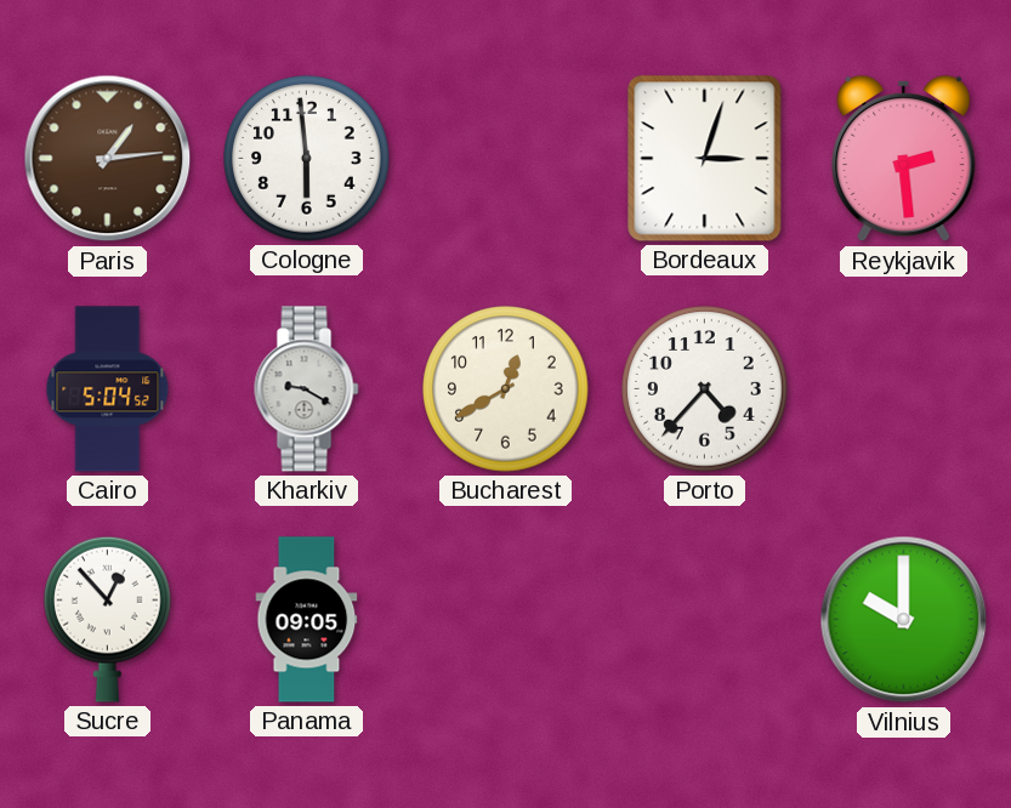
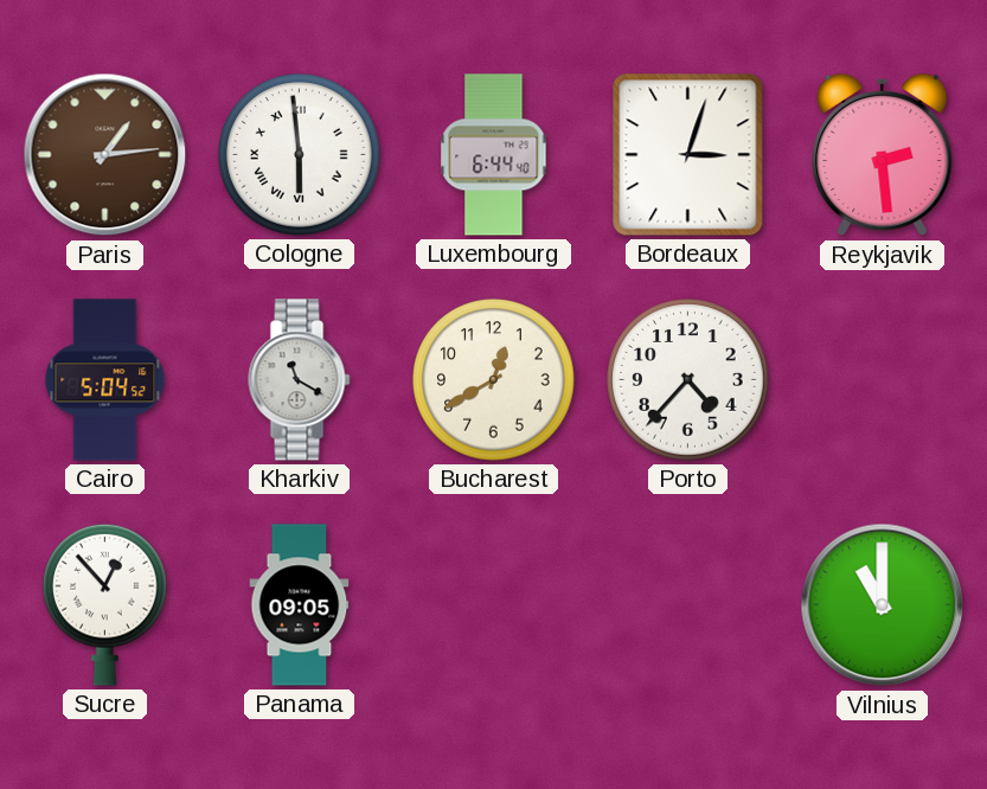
Cologne numerals: Arabic -> Roman
Luxembourg: none -> 6:44
Kharkiv: 9:20 -> 11:20
Vilnius: 10:00 -> 11:00
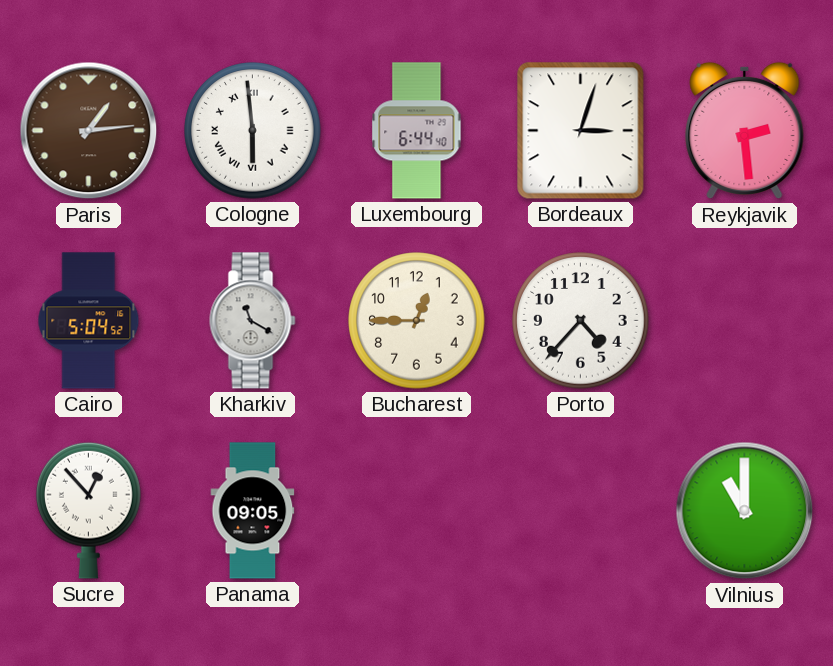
Bucharest: 12:40 -> 12:45
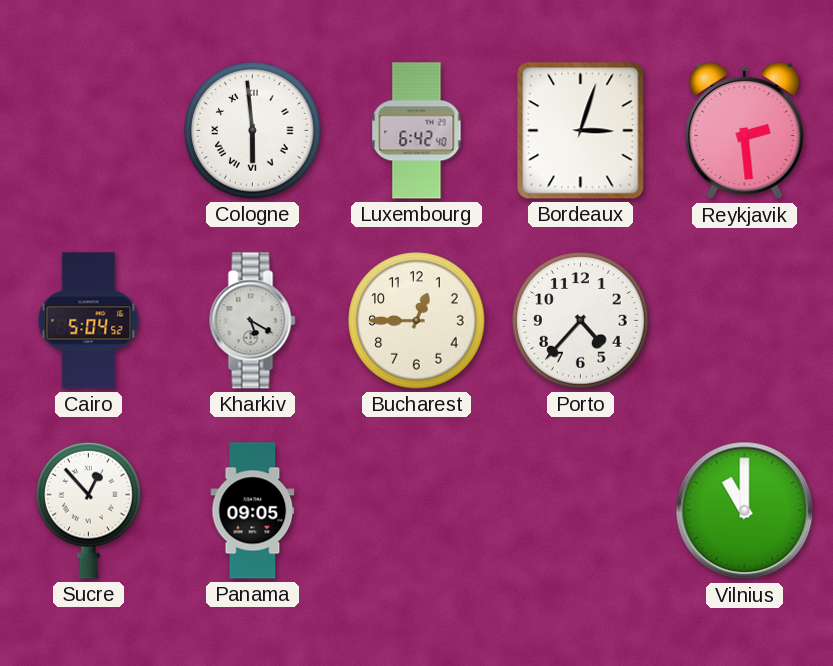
Paris: 1:14 -> none
Luxembourg: 6:44 -> 6:42
Kharkiv: 11:20 -> 5:20
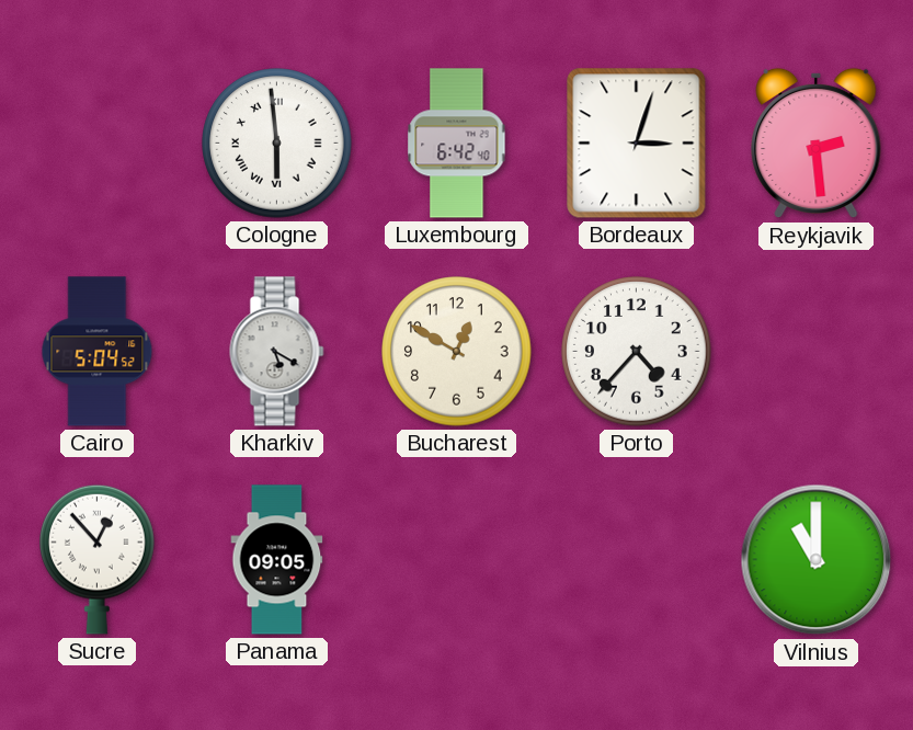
Bucharest: 12:45 -> 12:50
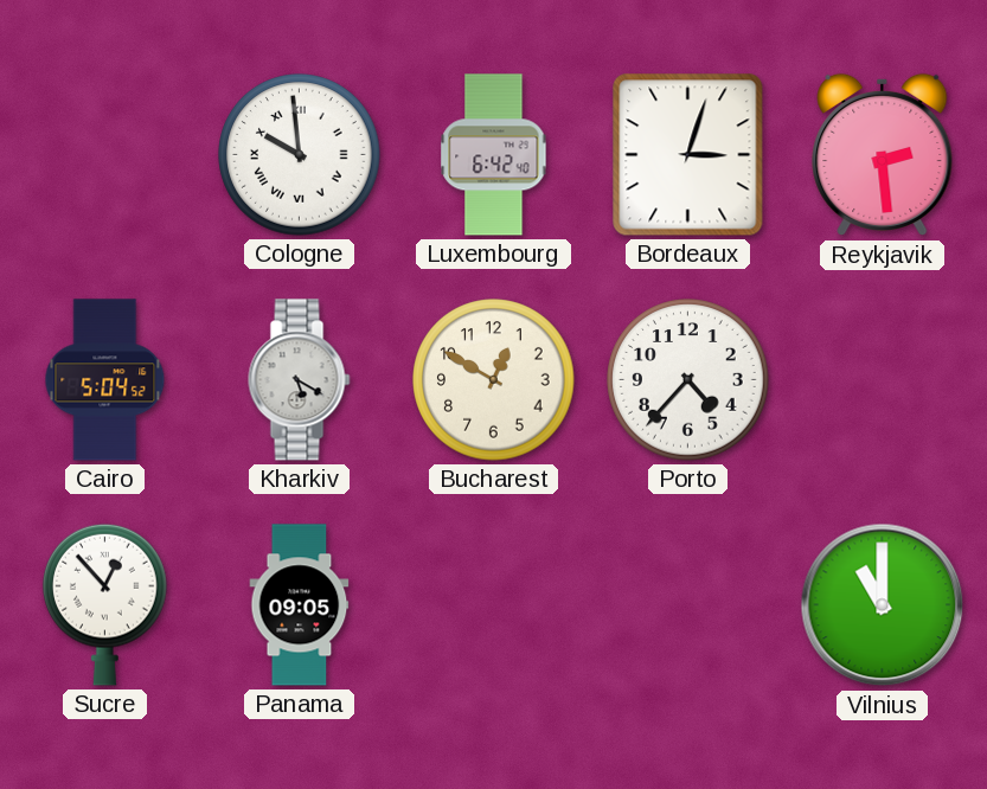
Cologne: 5:59 -> 9:59
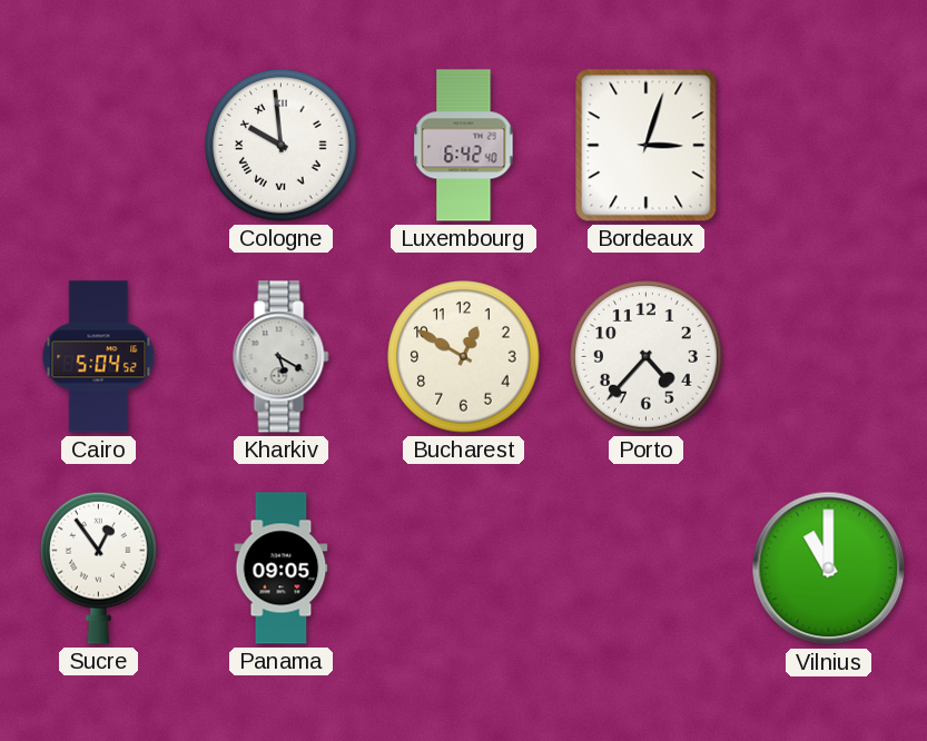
Reykjavik: 2:29 -> none
Sucre: 12:53 -> 12:54
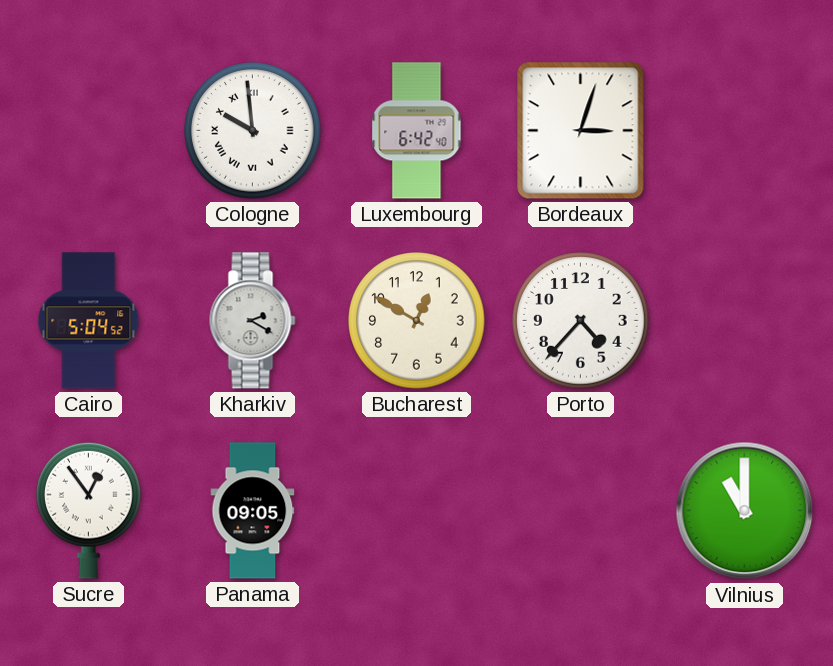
Kharkiv: 5:20 -> 2:20
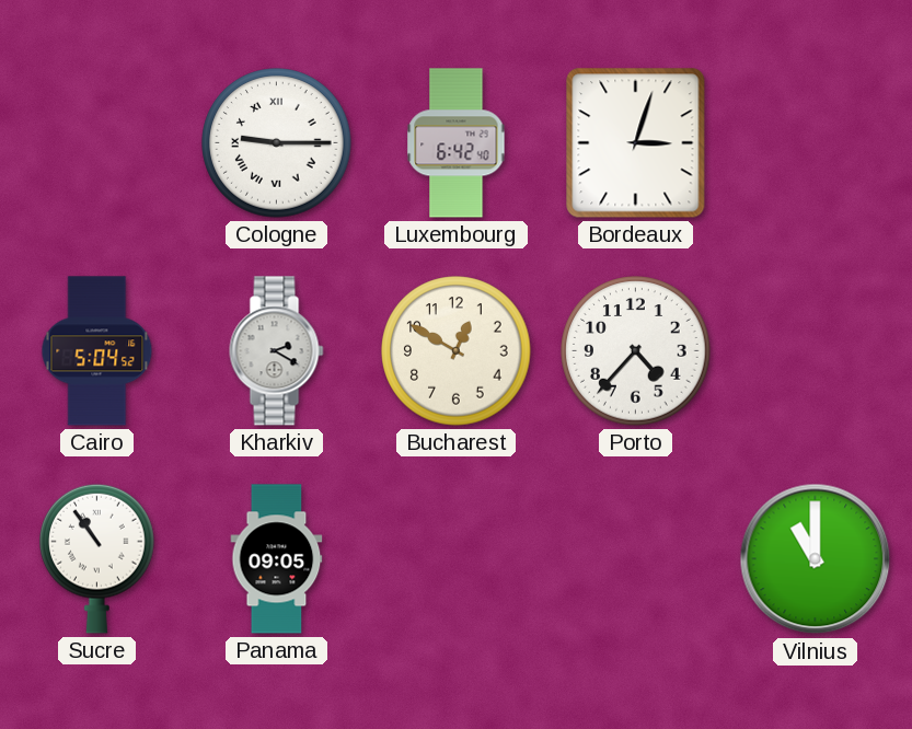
Cologne: 9:59 -> 9:15
Sucre: 12:54 -> 10:54
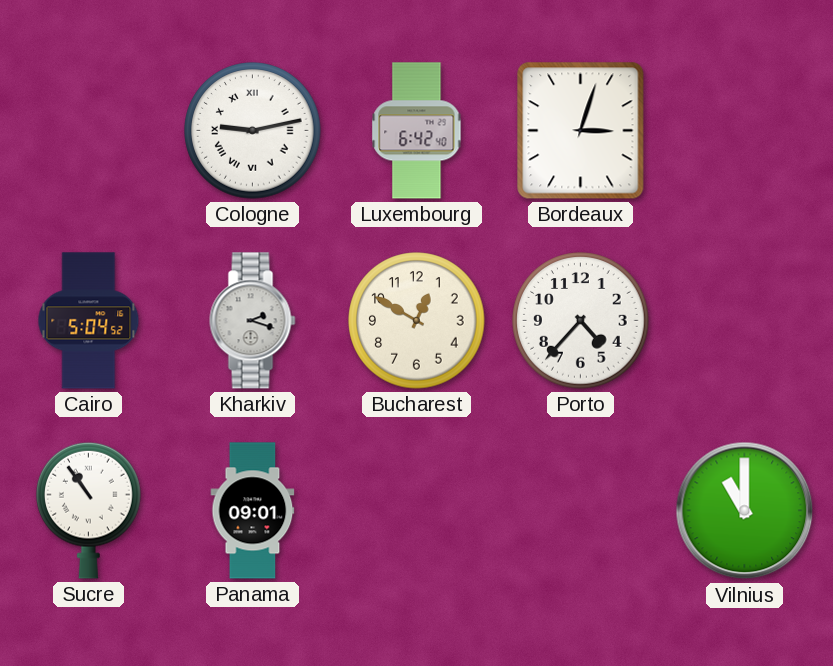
Cologne: 9:15 -> 9:13
Kharkiv: 2:20 -> 2:18
Panama: 09:05 -> 09:01
